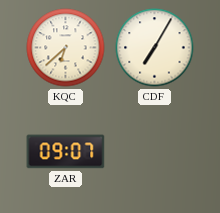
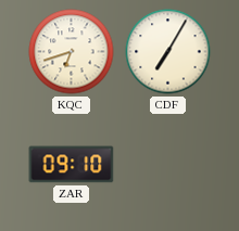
KQC: 6:38 -> 6:42
ZAR: 09:07 -> 09:10
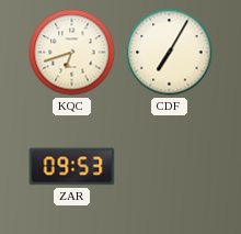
ZAR: 09:10 -> 09:53
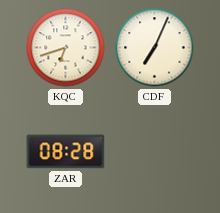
CDF: 7:05 -> 7:04
ZAR: 09:53 -> 08:28
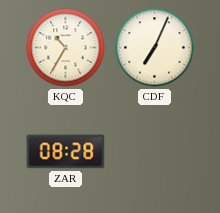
KQC: 6:42 -> 10:35
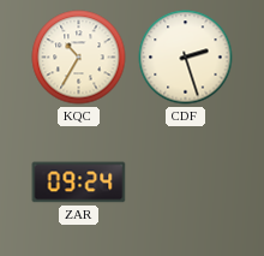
CDF: 7:04 -> 2:27
ZAR: 08:28 -> 09:24
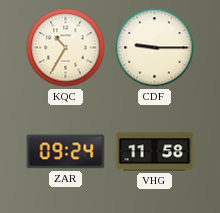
CDF: 2:27 -> 9:15
VHG: none -> 11:58
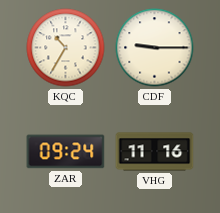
VHG: 11:58 -> 11:16
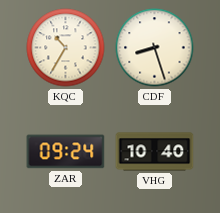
CDF: 9:15 -> 8:27
VHG: 11:16 -> 10:40
